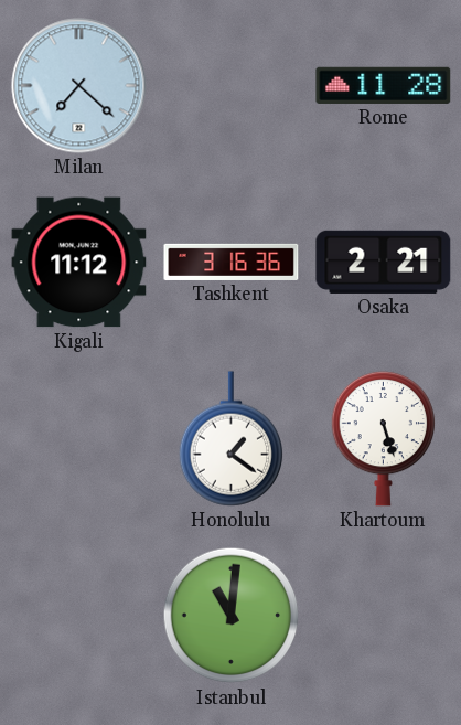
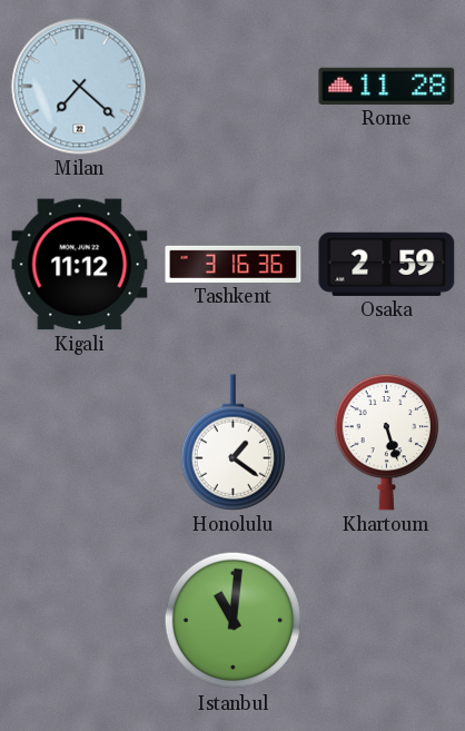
Osaka: 2:21 -> 2:59
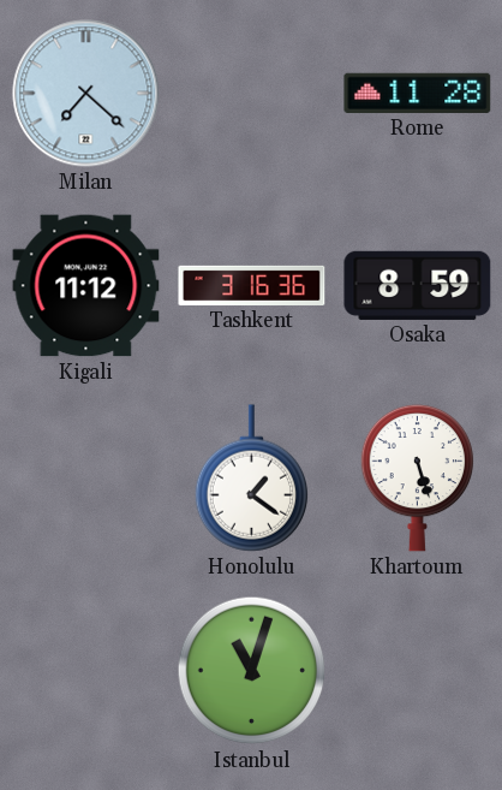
Osaka: 2:59 -> 8:59
Istanbul: 11:01 -> 11:03
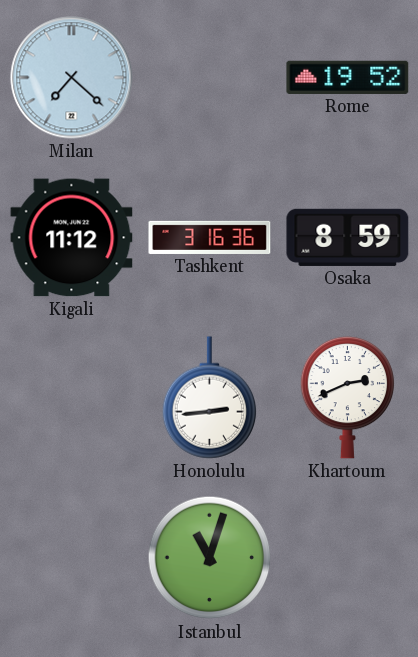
Rome: 11:28 -> 19:52
Honolulu: 1:21 -> 2:44
Khartoum: 5:27 -> 2:41
